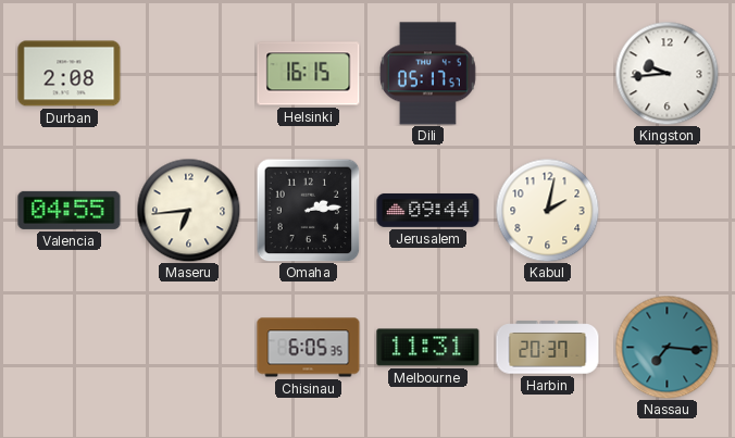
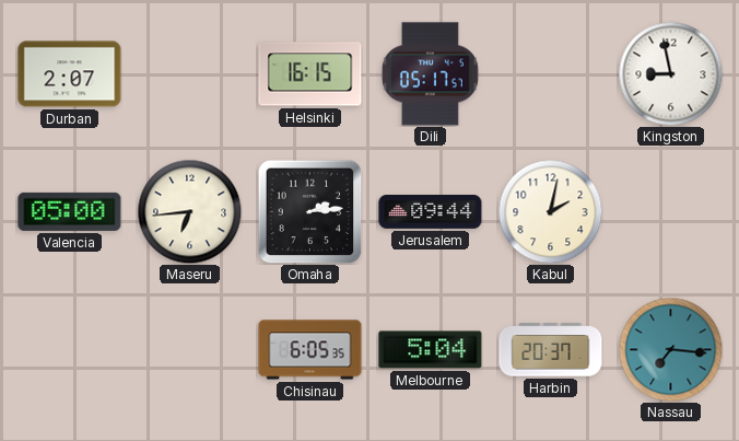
Durban: 2:08 -> 2:07
Kingston: 9:44 -> 8:58
Valencia: 04:55 -> 05:00
Melbourne: 11:31 -> 5:04
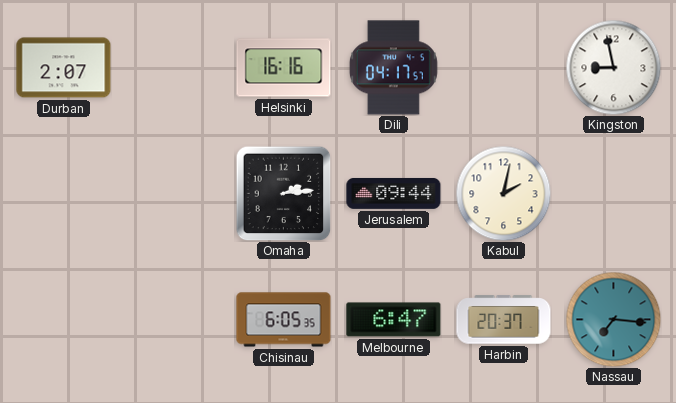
Helsinki: 16:15 -> 16:16
Dili: 05:17 -> 04:17
Valencia: 05:00 -> none
Maseru: 6:44 -> none
Melbourne: 5:04 -> 6:47
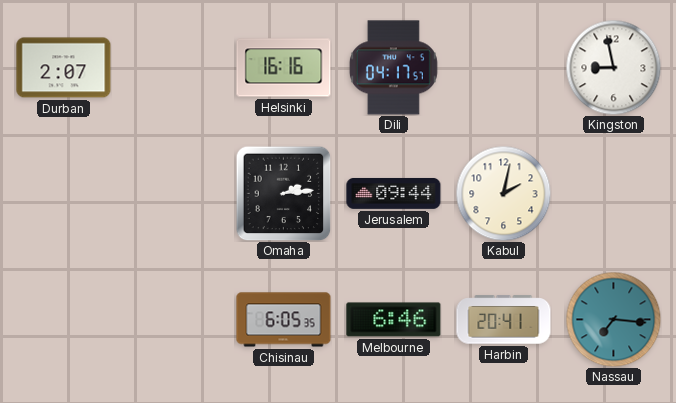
Melbourne: 6:47 -> 6:46
Harbin: 20:37 -> 20:41
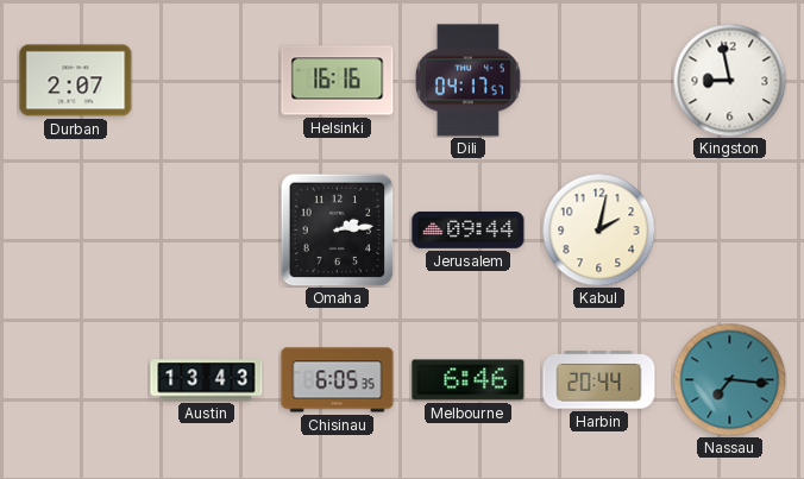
Austin: none -> 13:43
Harbin: 20:41 -> 20:44
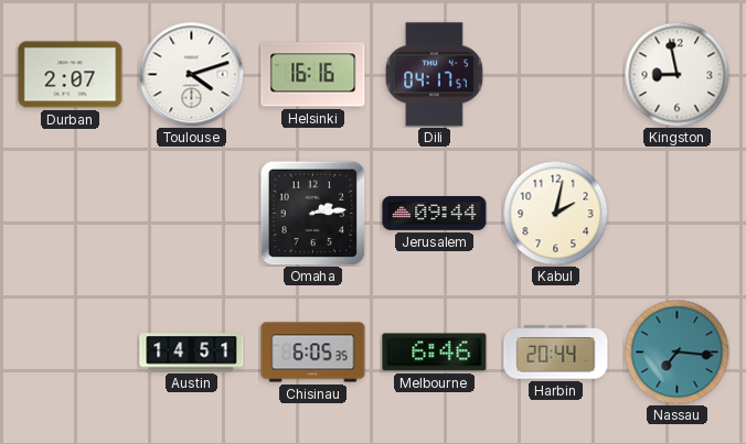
Toulouse: none -> 4:12
Austin: 13:43 -> 14:51
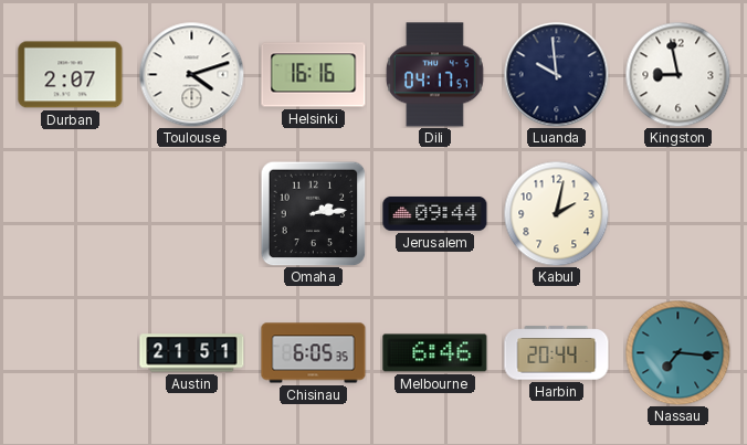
Luanda: none -> 9:59
Austin: 14:51 -> 21:51
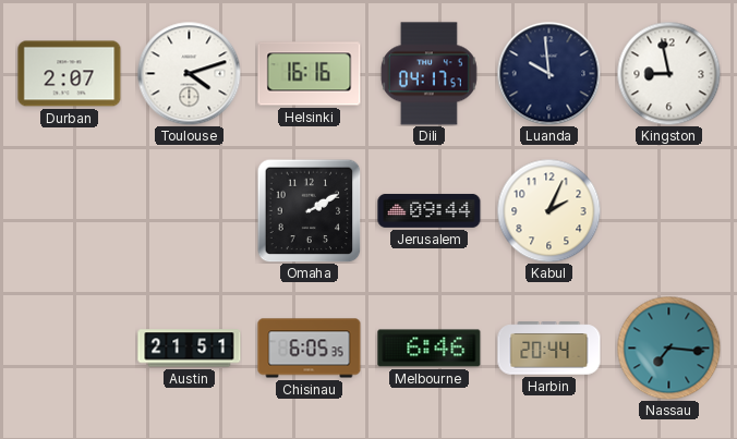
Omaha: 2:14 -> 2:10
Kabul: 2:02 -> 2:04
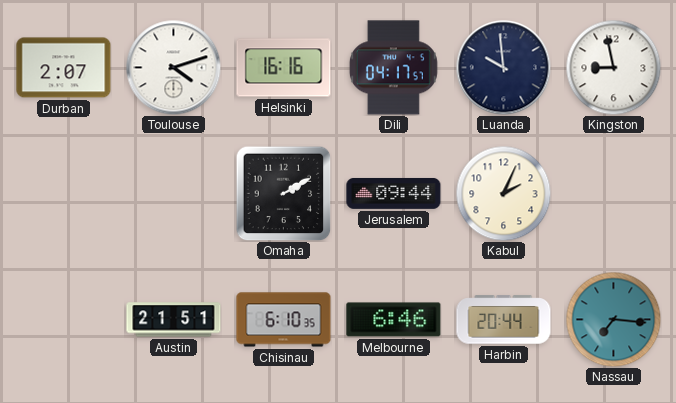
Chisinau: 6:05 -> 6:10
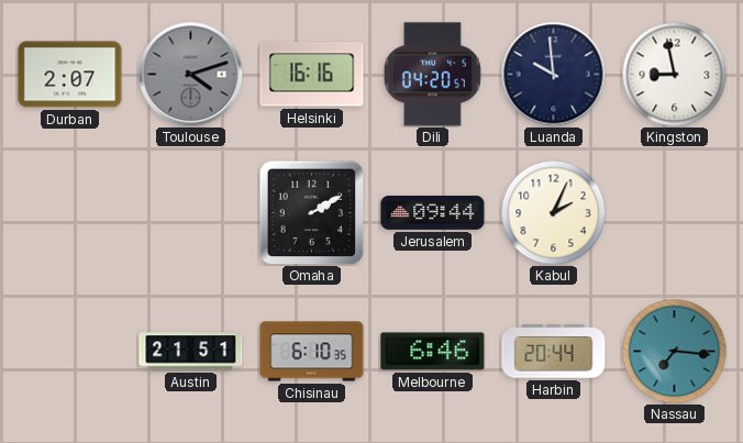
Toulouse dial: white -> grey
Dili: 04:17 -> 04:20
